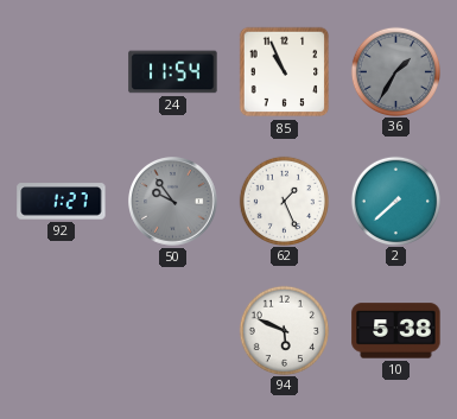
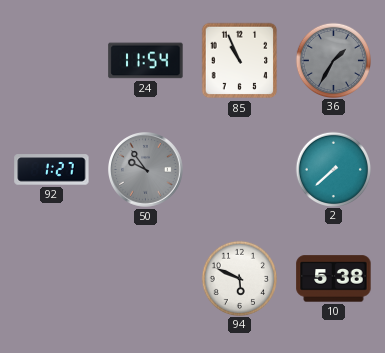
62: 1:26 -> none
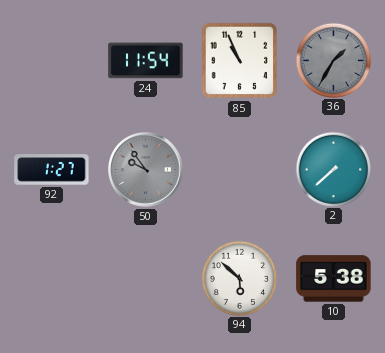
94: 5:49 -> 5:52
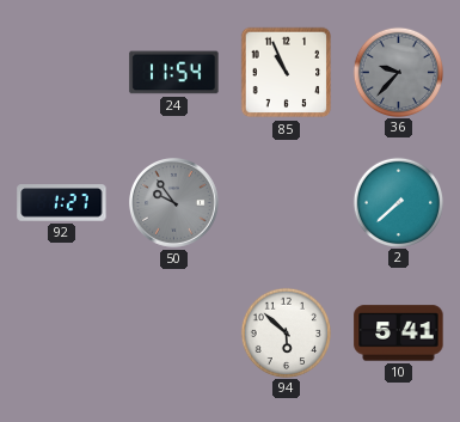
36: 1:35 -> 9:37
10: 5:38 -> 5:41
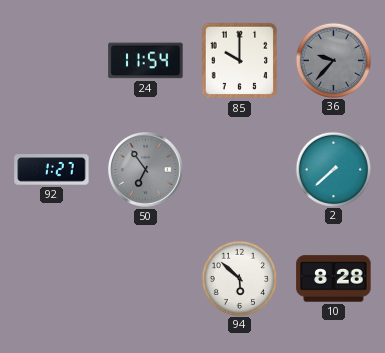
85: 10:56 -> 10:00
50: 9:54 -> 6:54
10: 5:41 -> 8:28
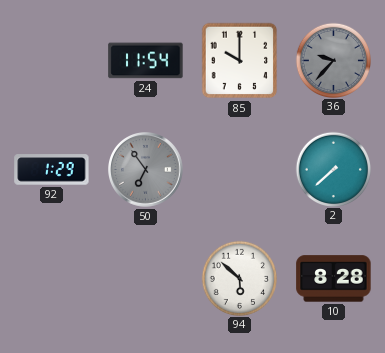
92: 1:27 -> 1:29
